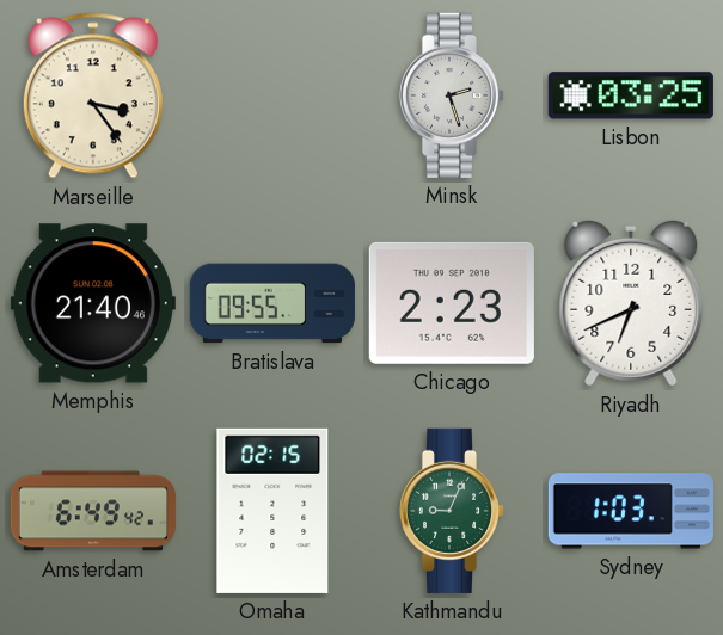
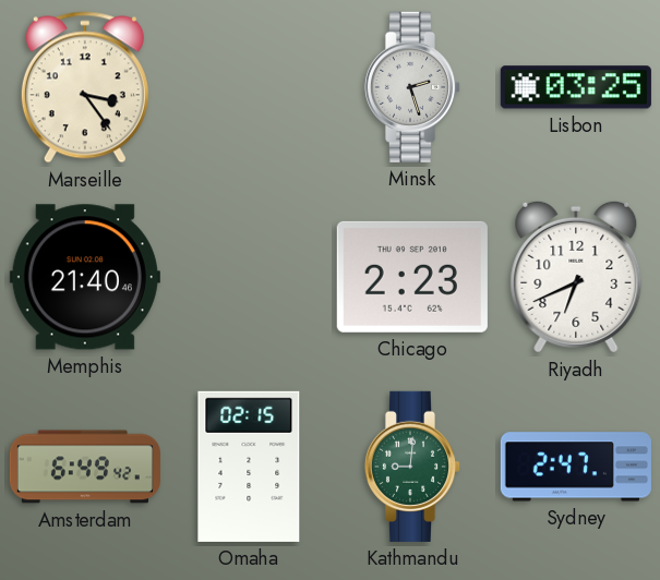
Bratislava: 09:55 -> none
Kathmandu: 9:04 -> 9:01
Sydney: 1:03 -> 2:47
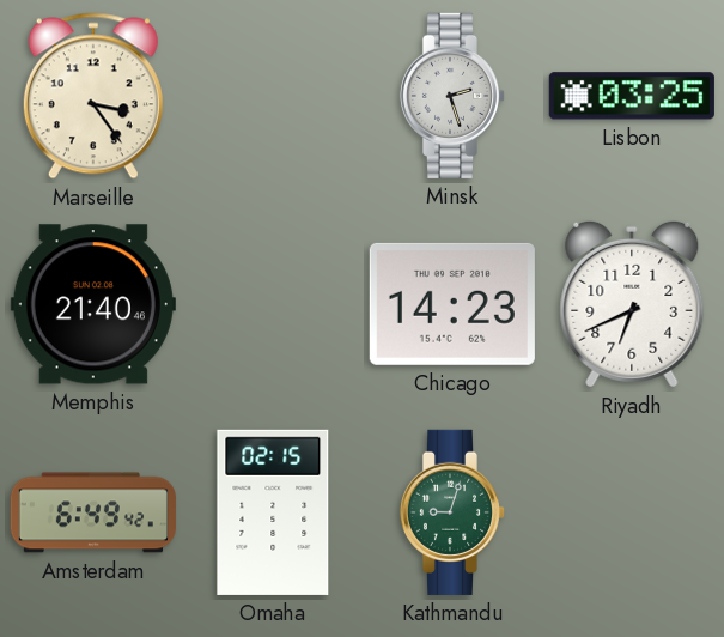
Chicago: 2:23 -> 14:23
Kathmandu: 9:01 -> 9:03
Sydney: 2:47 -> none
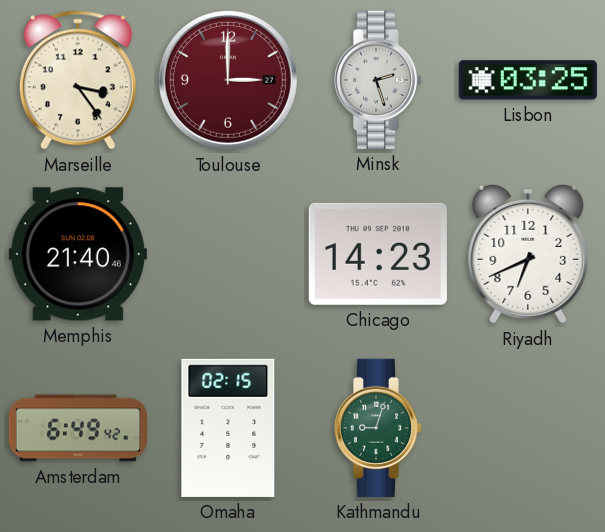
Toulouse: none -> 3:00
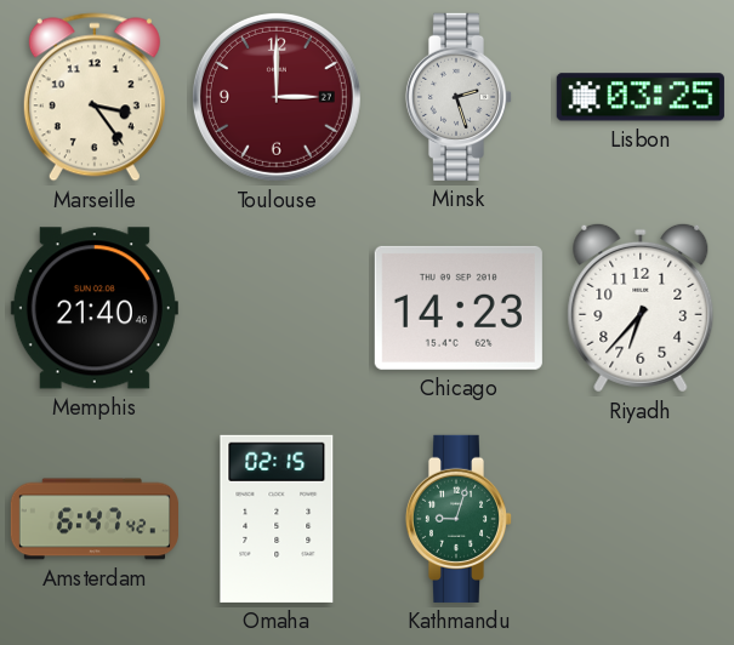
Riyadh: 6:41 -> 6:37
Amsterdam: 6:49 -> 6:47
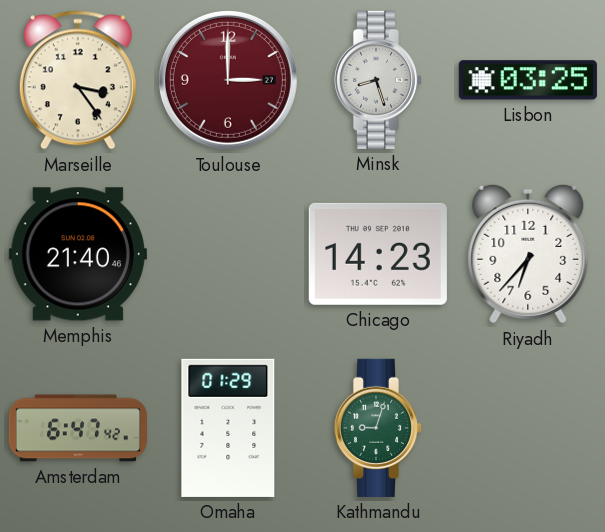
Minsk: 2:27 -> 8:27
Omaha: 02:15 -> 01:29
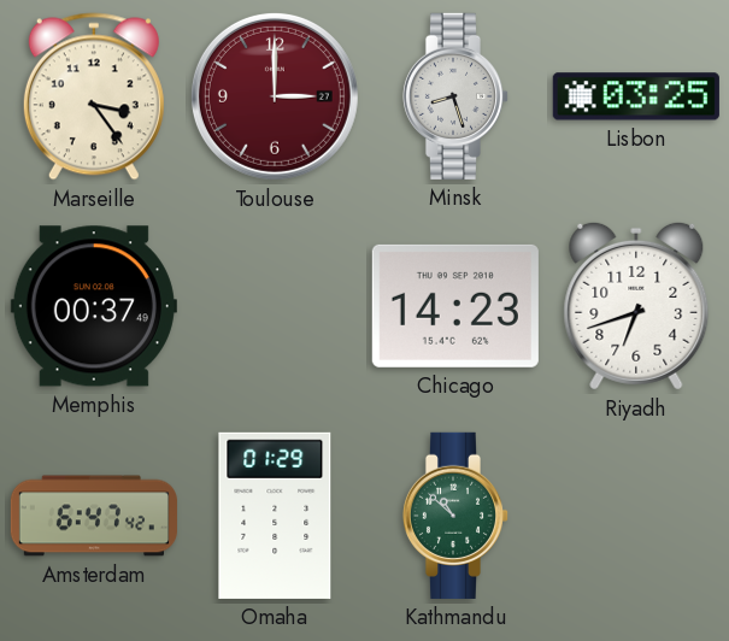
Memphis: 21:40 -> 00:37
Riyadh: 6:37 -> 6:42
Kathmandu: 9:03 -> 10:52
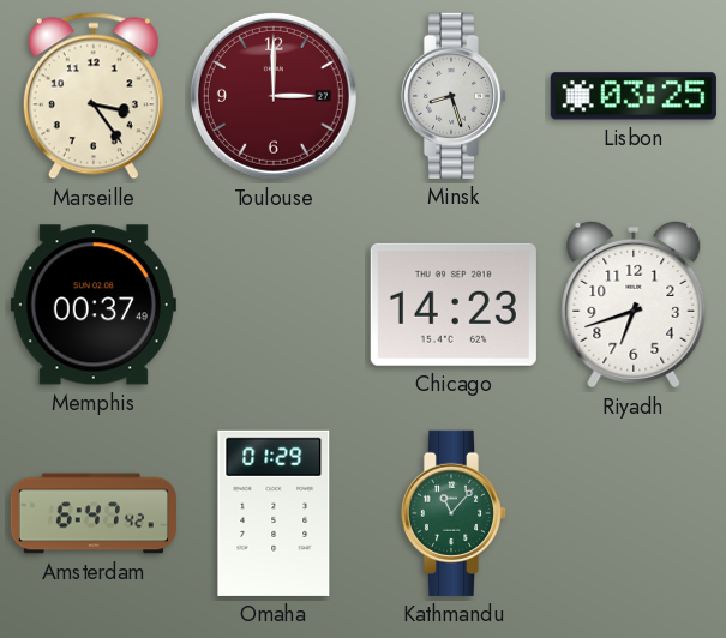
Kathmandu: 10:52 -> 11:07
